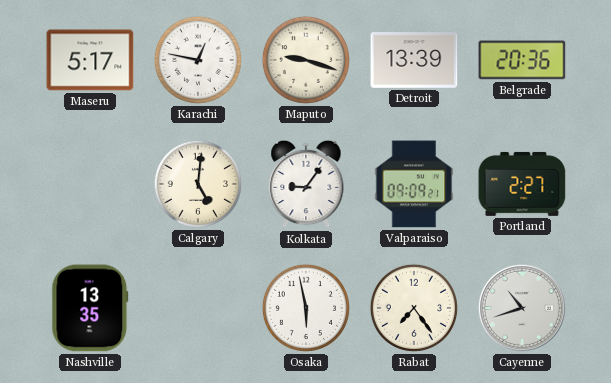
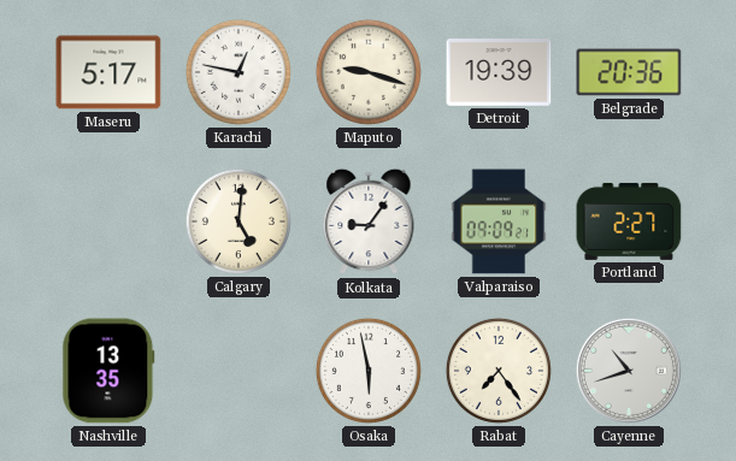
Detroit: 13:39 -> 19:39
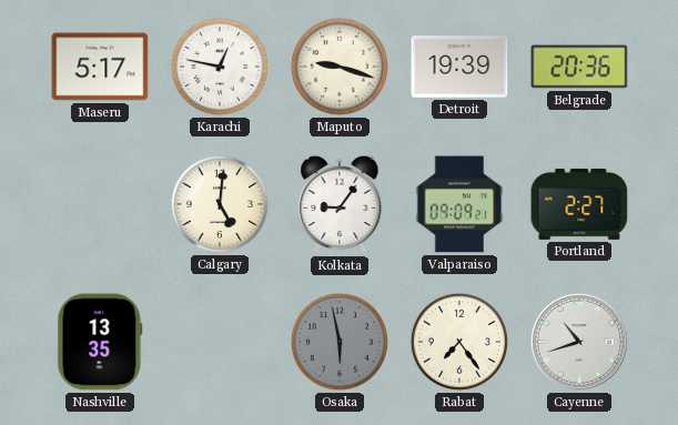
Osaka dial: white -> grey
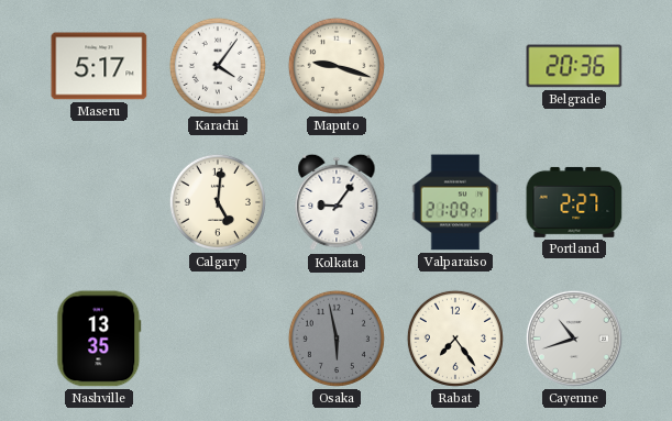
Karachi: 12:47 -> 4:06
Detroit: 19:39 -> none
Valparaiso: 09:09 -> 21:09
